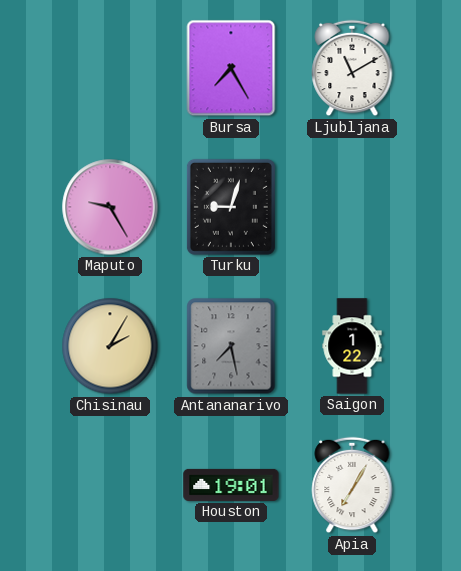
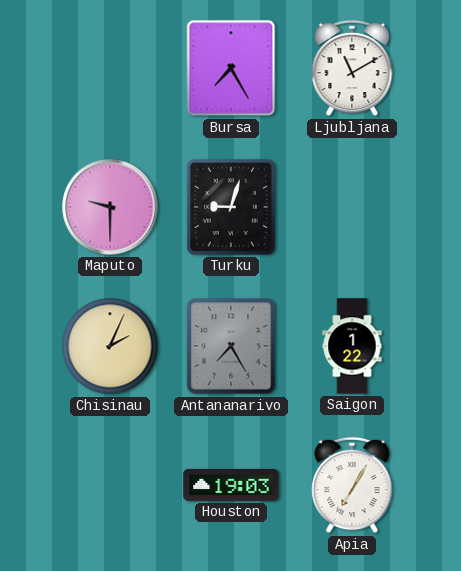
Maputo: 9:25 -> 9:30
Chisinau: 2:05 -> 2:04
Antananarivo: 7:28 -> 7:25
Houston: 19:01 -> 19:03
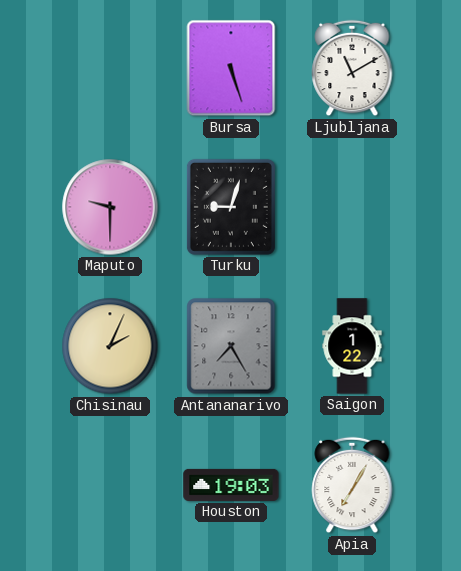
Bursa: 7:25 -> 5:27
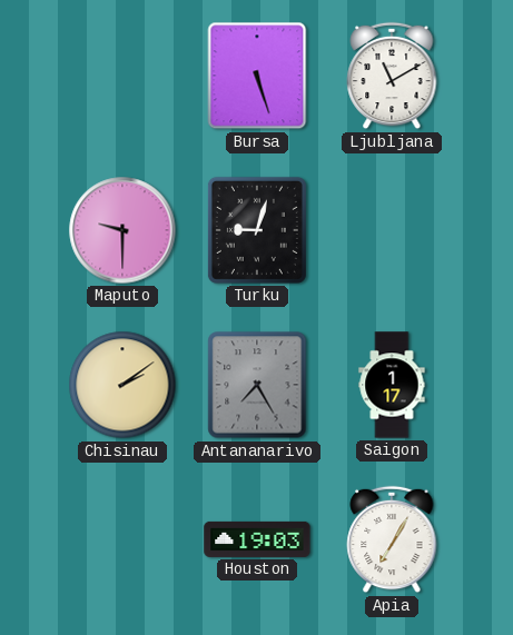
Chisinau: 2:04 -> 2:09
Saigon: 1:22 -> 1:17
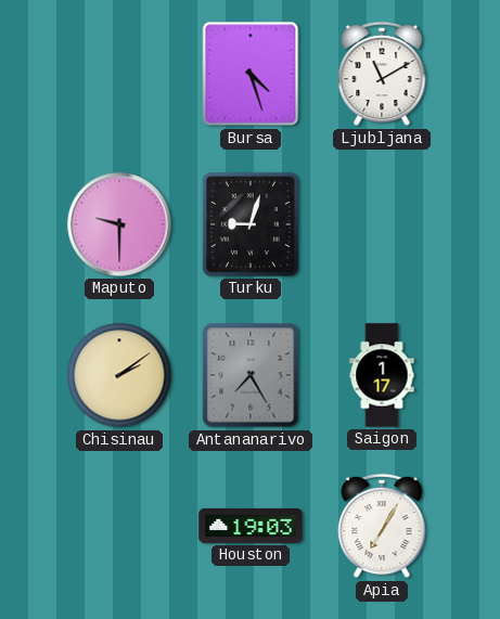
Bursa: 5:27 -> 4:27
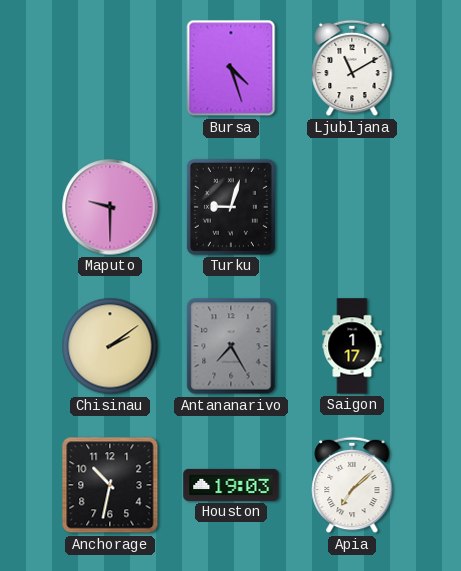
Anchorage: none -> 10:32
Apia: 7:05 -> 7:08
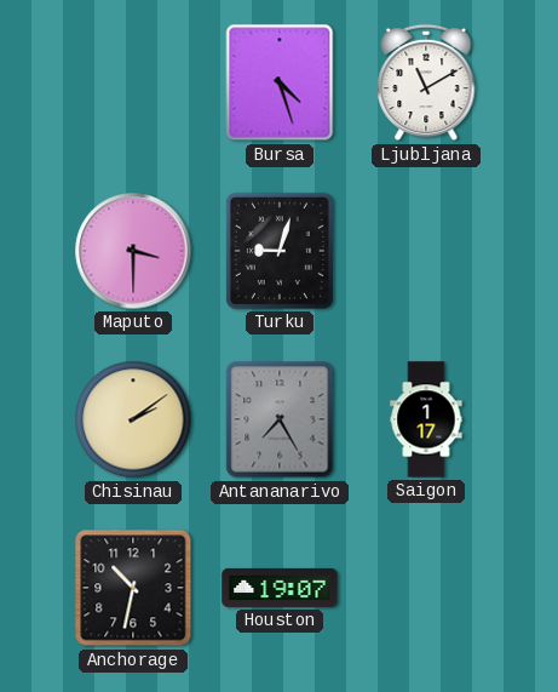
Maputo: 9:30 -> 3:30
Houston: 19:03 -> 19:07
Apia: 7:08 -> none
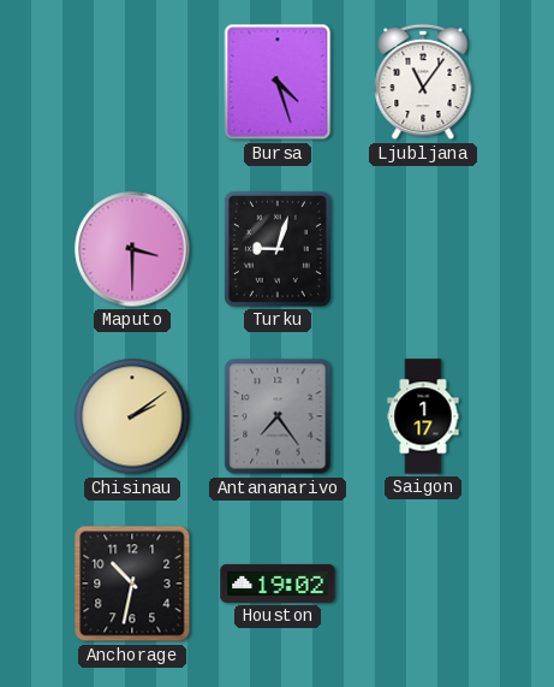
Ljubljana: 11:10 -> 11:06
Antananarivo: 7:25 -> 7:24
Houston: 19:07 -> 19:02
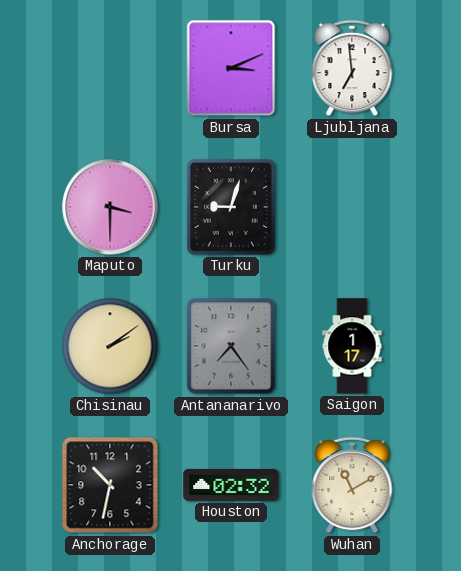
Bursa: 4:27 -> 3:11
Ljubljana: 11:06 -> 6:59
Houston: 19:02 -> 02:32
Wuhan: none -> 11:10
